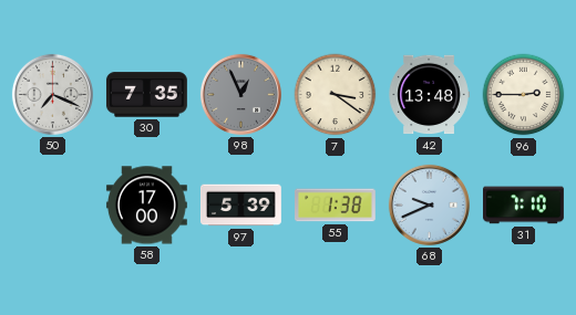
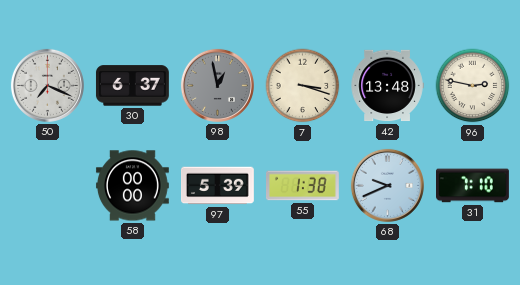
30: 7:35 -> 6:37
98: 12:56 -> 12:58
7: 3:21 -> 3:18
96: 2:45 -> 2:47
58: 17:00 -> 00:00
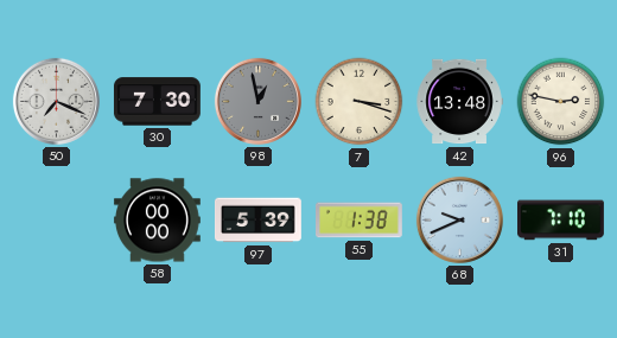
30: 6:37 -> 7:30
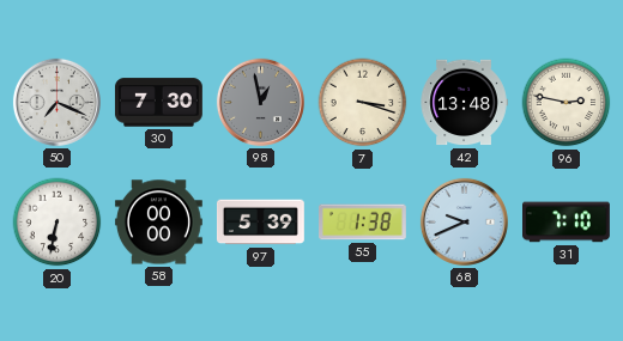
20: none -> 6:32
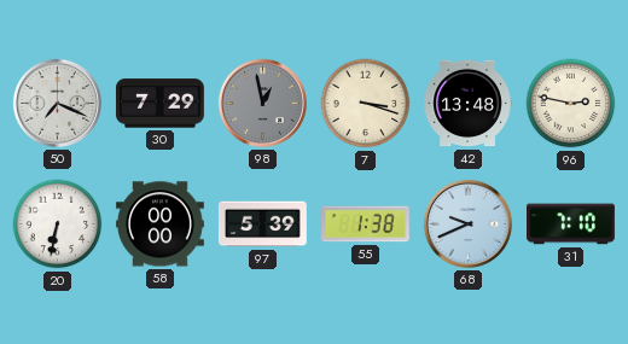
30: 7:30 -> 7:29
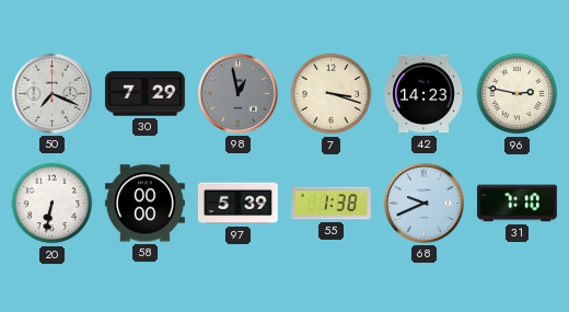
42: 13:48 -> 14:23
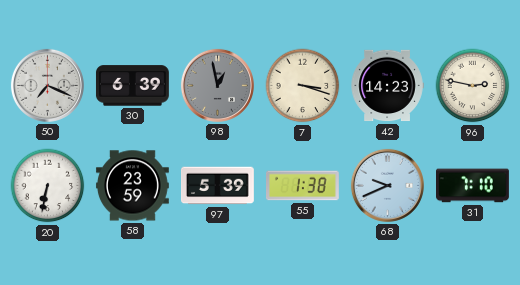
30: 7:29 -> 6:39
58: 00:00 -> 23:59
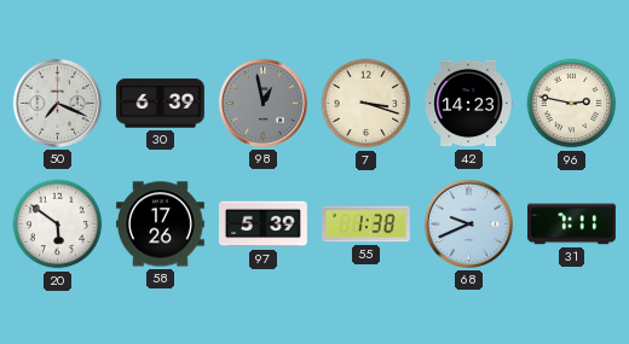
20: 6:32 -> 5:51
58: 23:59 -> 17:26
31: 7:10 -> 7:11
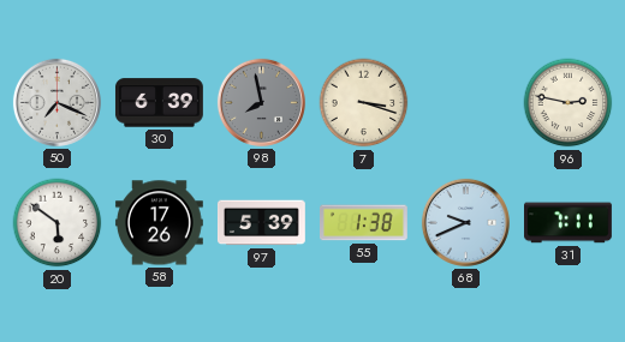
98: 12:58 -> 7:58
42: 14:23 -> none
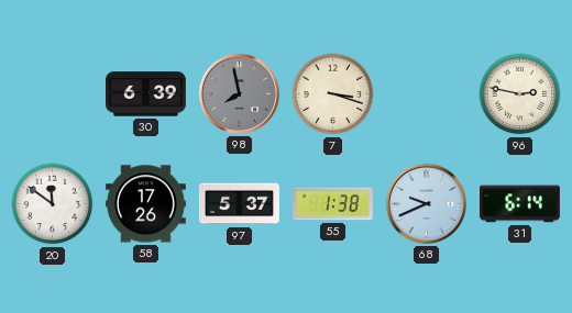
50: 7:19 -> none
20: 5:51 -> 11:51
97: 5:39 -> 5:37
31: 7:11 -> 6:14
